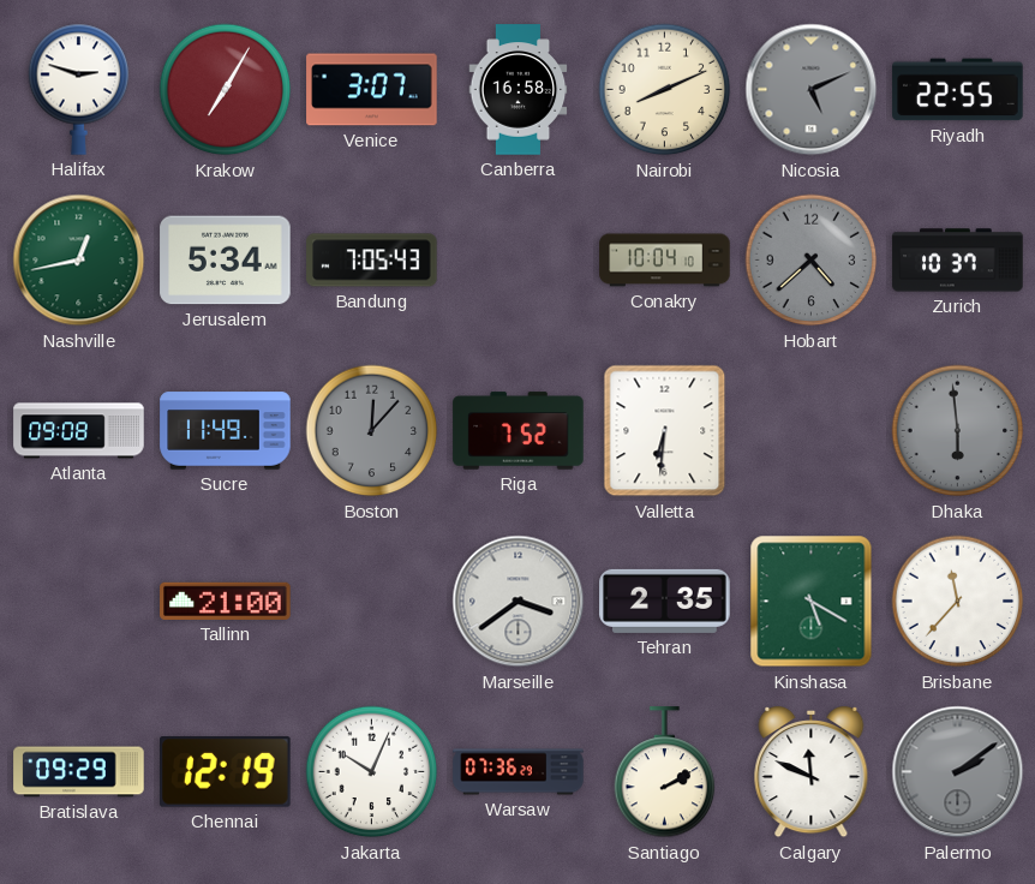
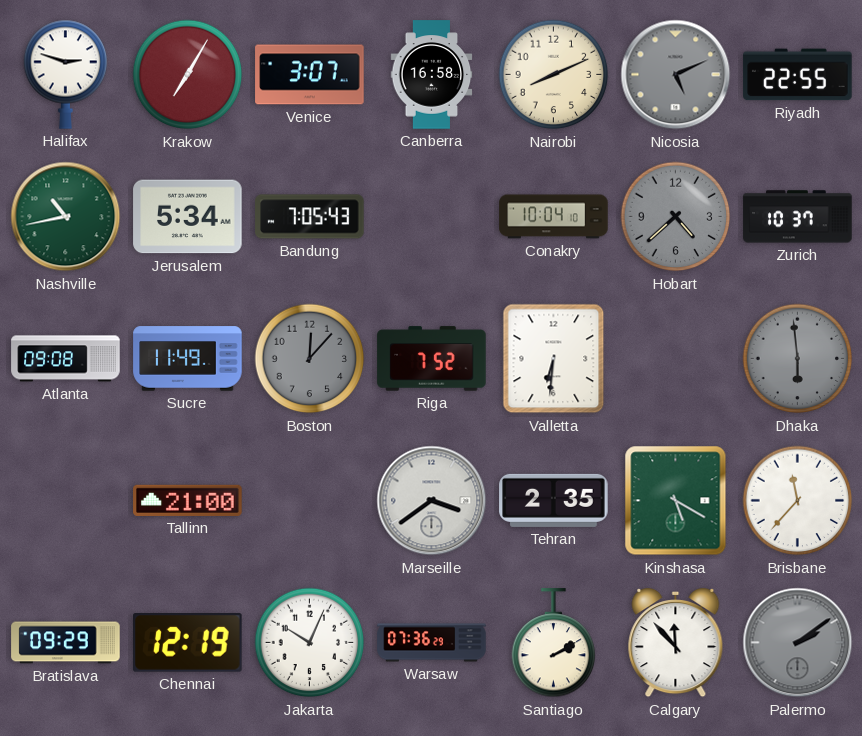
Nashville: 12:43 -> 10:43
Calgary: 11:49 -> 11:53
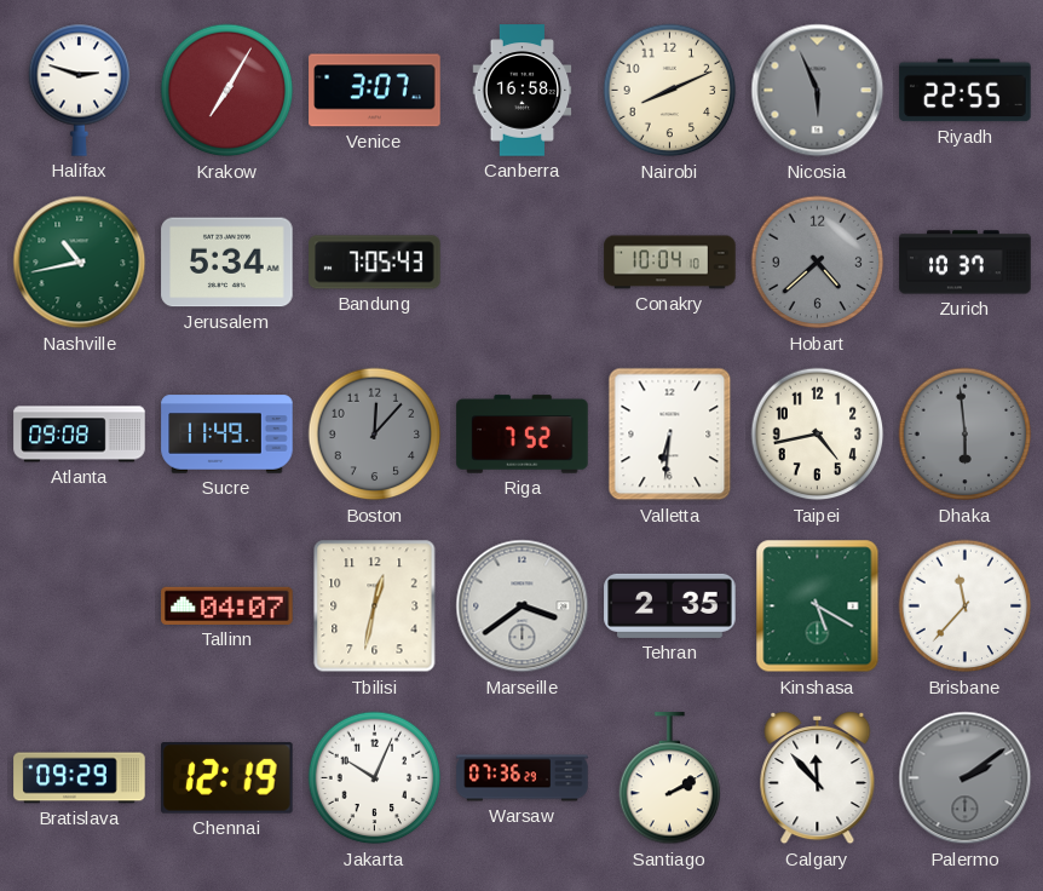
Nicosia: 5:11 -> 5:56
Taipei: none -> 4:43
Tallinn: 21:00 -> 04:07
Tbilisi: none -> 12:32
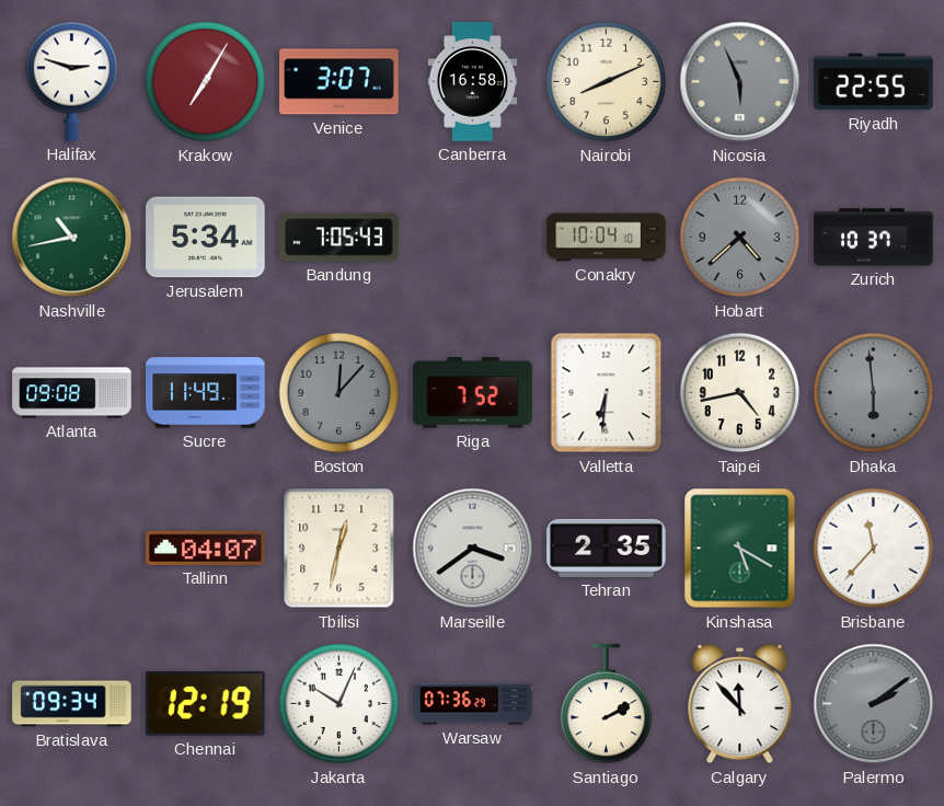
Bratislava: 09:29 -> 09:34
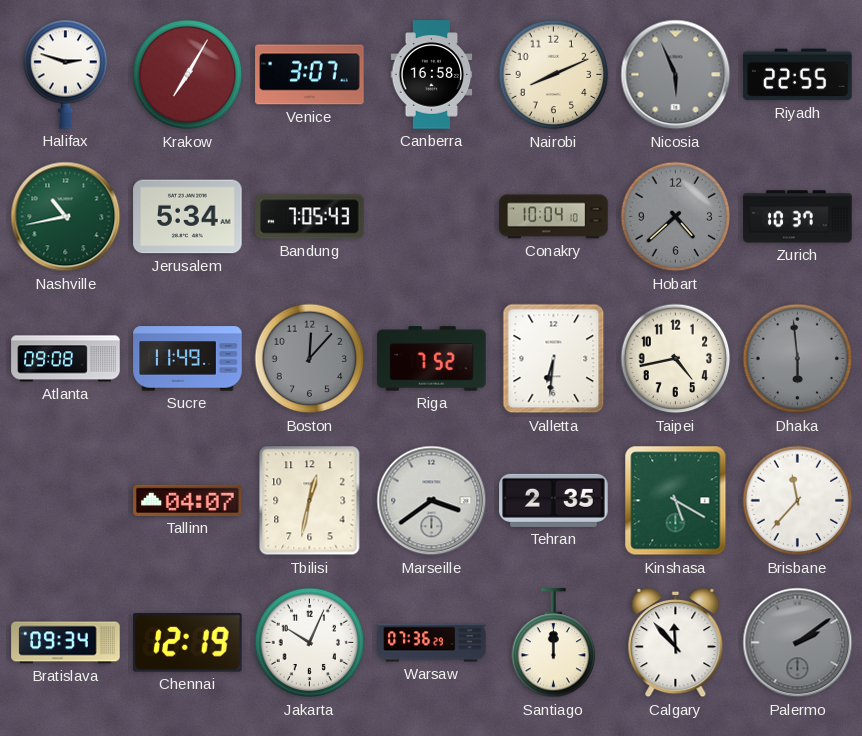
Santiago: 2:10 -> 12:00
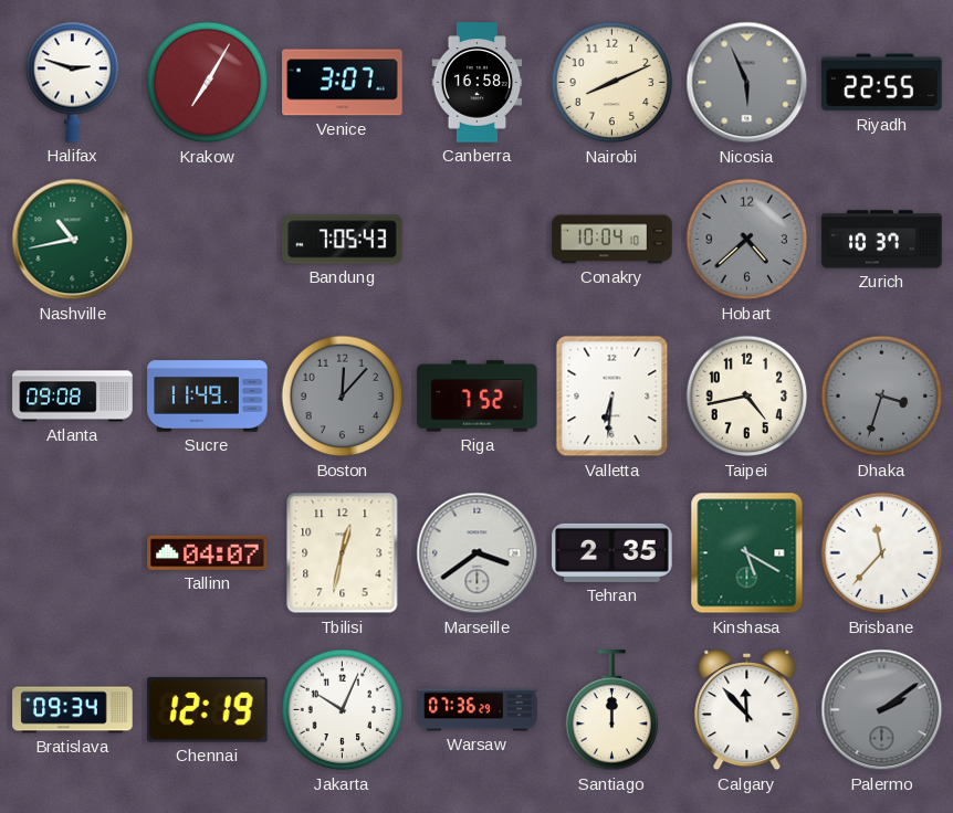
Jerusalem: 5:34 -> none
Dhaka: 5:59 -> 3:33
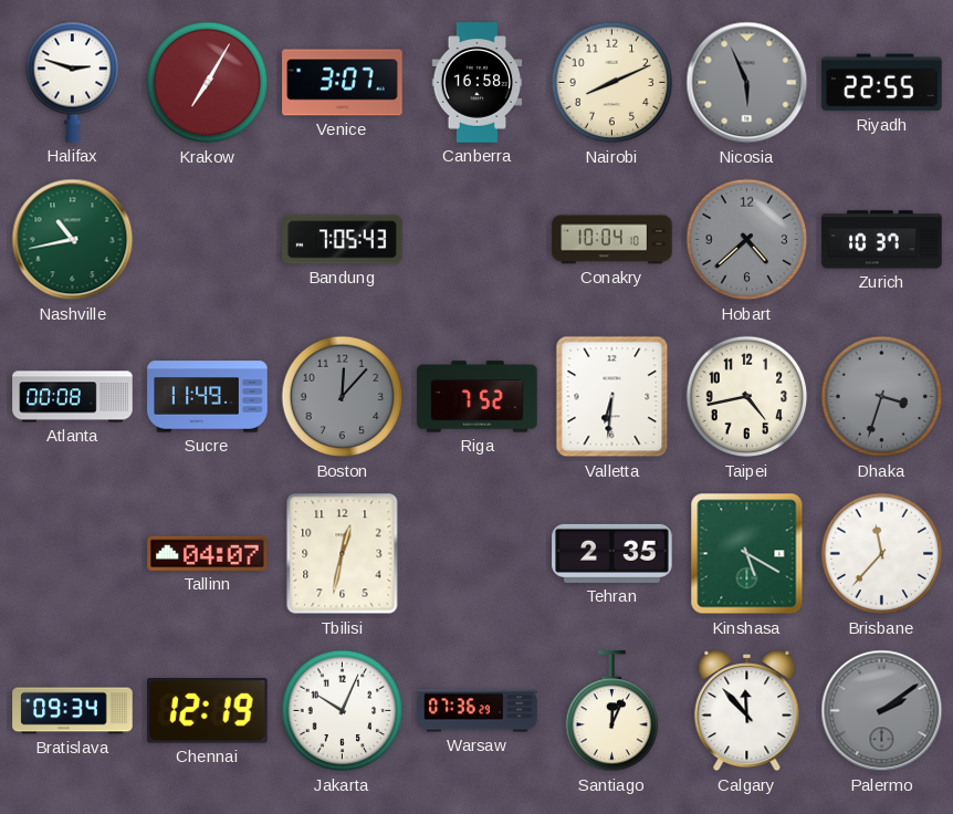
Atlanta: 09:08 -> 00:08
Marseille: 3:39 -> none
Santiago: 12:00 -> 12:04
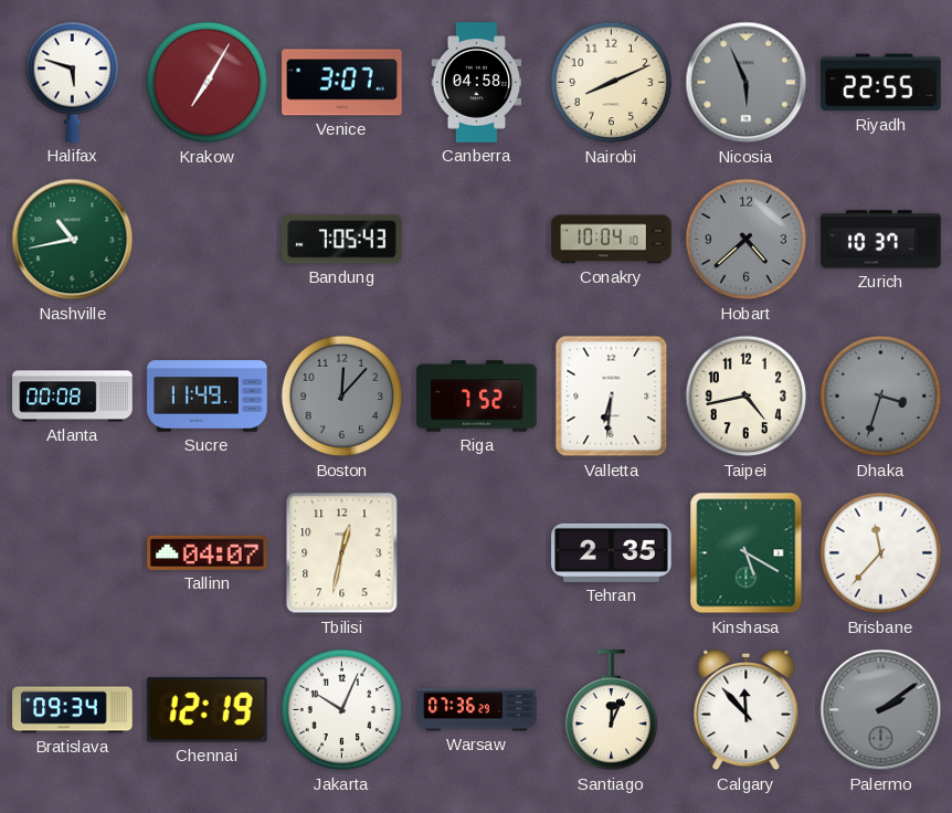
Halifax: 2:48 -> 5:48
Canberra: 16:58 -> 04:58
